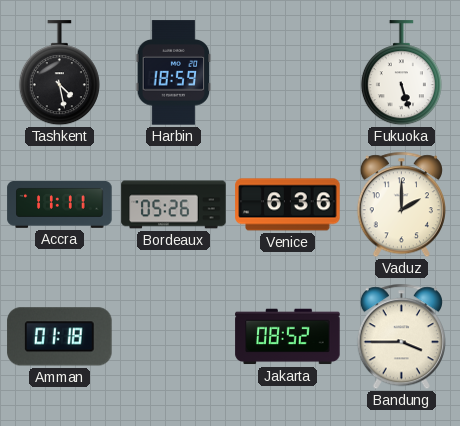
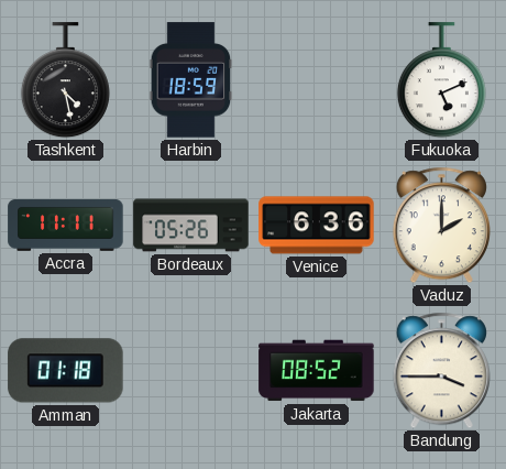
Fukuoka: 5:27 -> 5:11
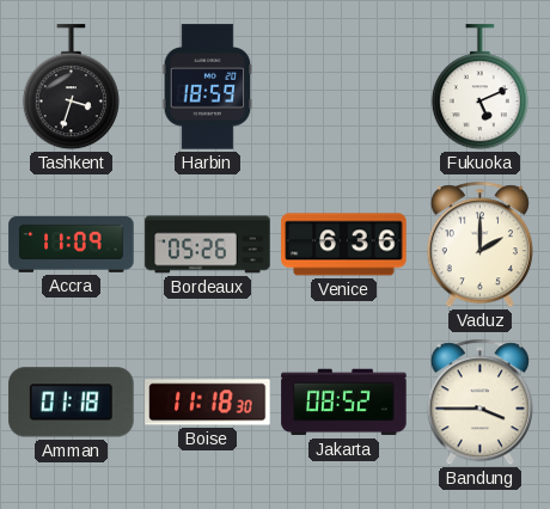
Tashkent: 4:28 -> 3:33
Accra: 11:11 -> 11:09
Boise: none -> 11:18
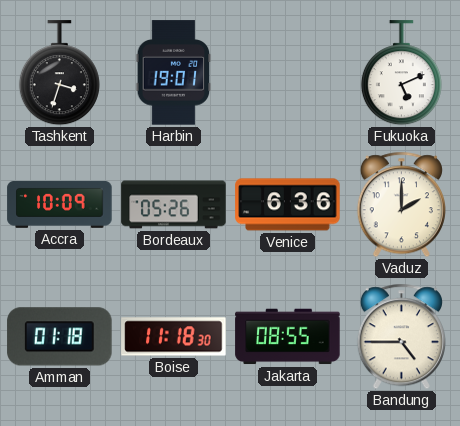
Harbin: 18:59 -> 19:01
Accra: 11:09 -> 10:09
Jakarta: 08:52 -> 08:55
Bandung: 3:45 -> 4:45
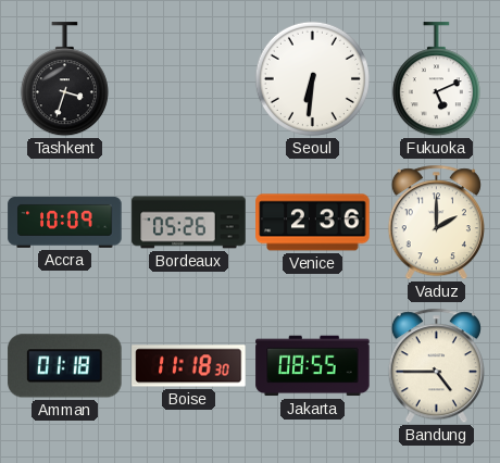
Harbin: 19:01 -> none
Seoul: none -> 6:31
Venice: 6:36 -> 2:36
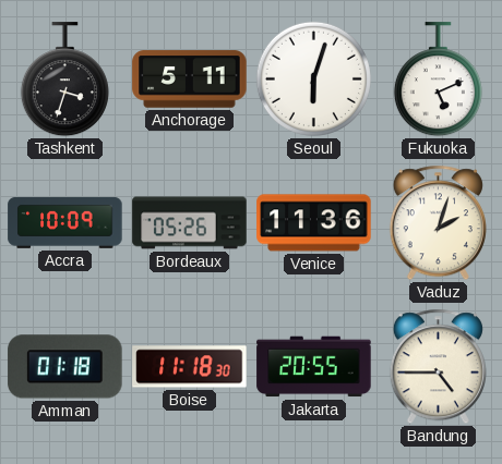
Anchorage: none -> 5:11
Seoul: 6:31 -> 6:03
Venice: 2:36 -> 11:36
Vaduz: 2:00 -> 2:03
Jakarta: 08:55 -> 20:55
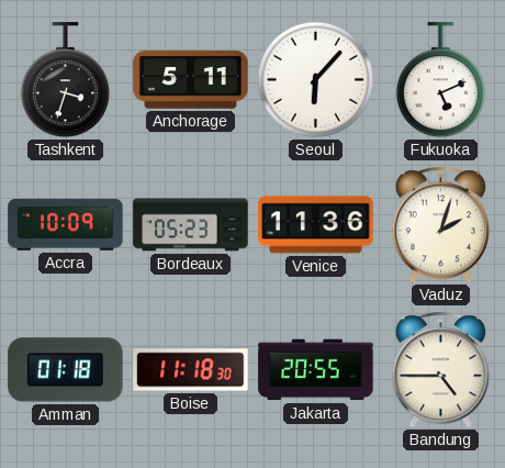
Seoul: 6:03 -> 6:07
Bordeaux: 05:26 -> 05:23
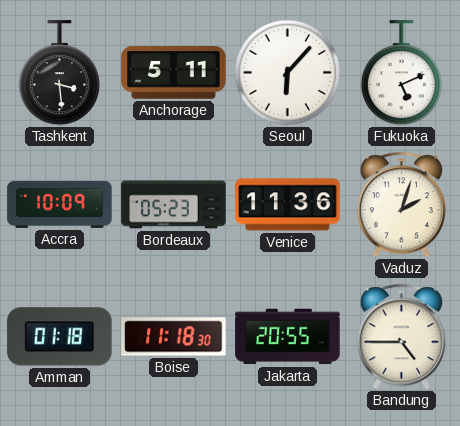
Tashkent: 3:33 -> 3:29
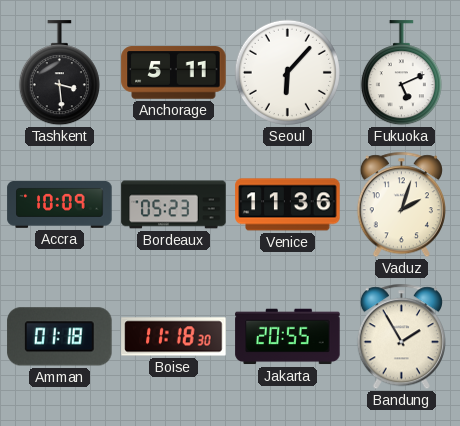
Bandung: 4:45 -> 1:55
